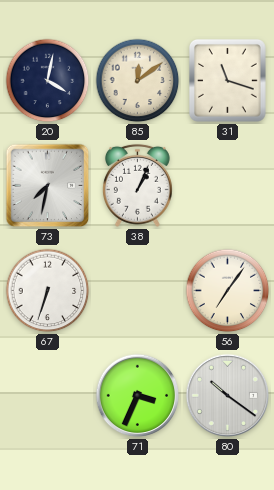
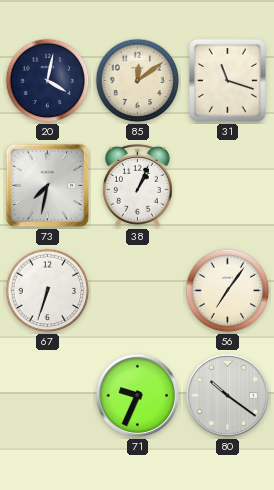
71: 3:34 -> 9:34
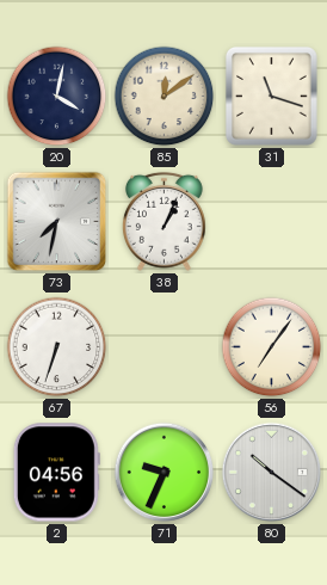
2: none -> 04:56
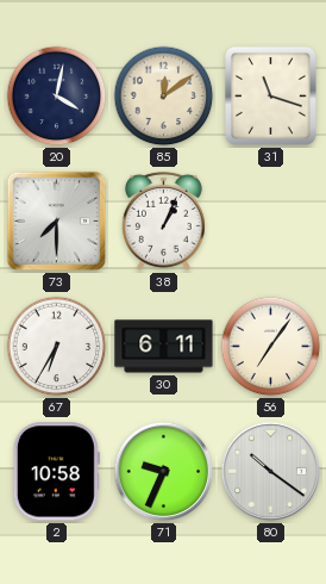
73: 7:32 -> 7:30
67: 6:33 -> 6:35
30: none -> 6:11
2: 04:56 -> 10:58
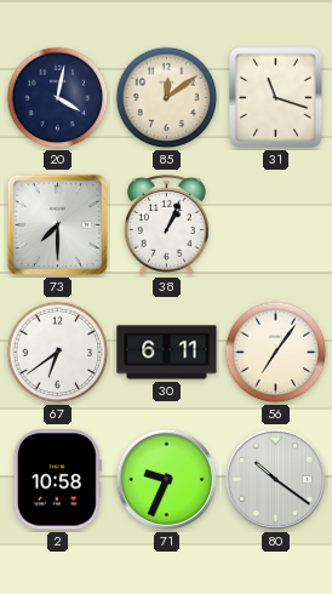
67: 6:35 -> 6:39
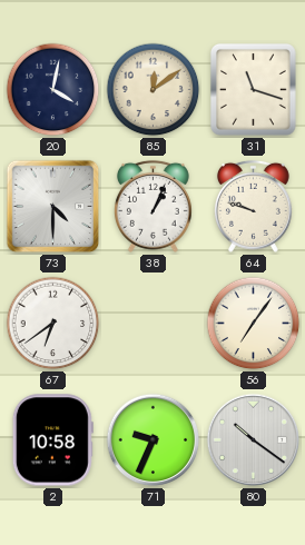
73: 7:30 -> 4:30
64: none -> 9:48
30: 6:11 -> none
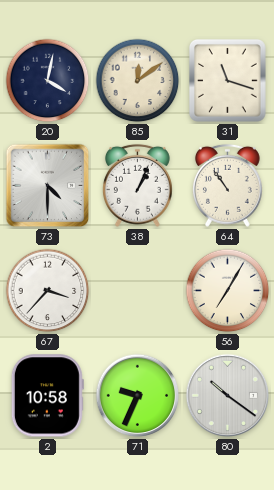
64: 9:48 -> 10:54
67: 6:39 -> 3:37
56: 7:06 -> 7:05
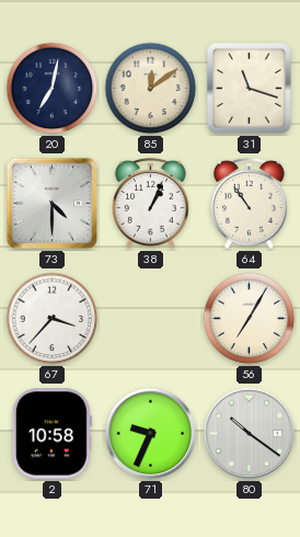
20: 4:02 -> 7:02
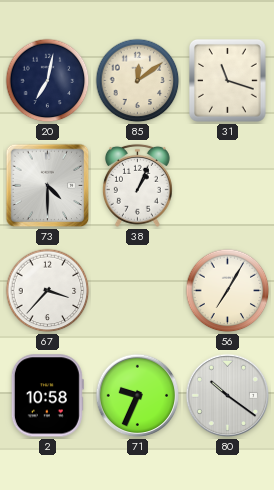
64: 10:54 -> none
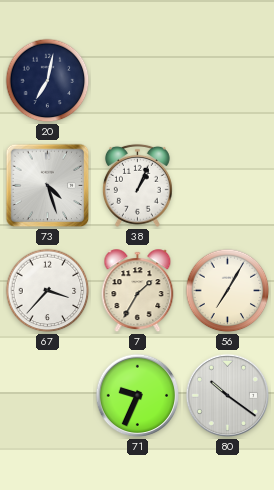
85: 12:09 -> none
31: 11:18 -> none
73: 4:30 -> 4:27
7: none -> 1:35
2: 10:58 -> none
